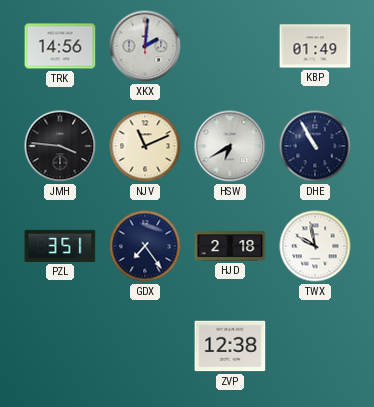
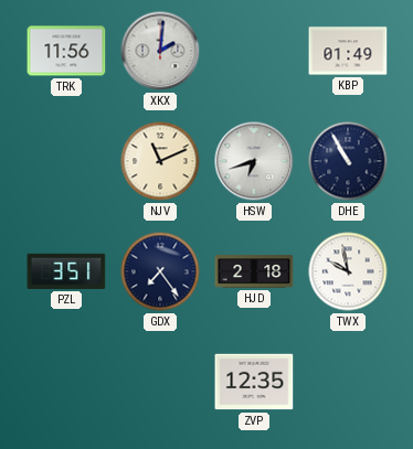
TRK: 14:56 -> 11:56
JMH: 3:46 -> none
HSW: 6:40 -> 6:42
ZVP: 12:38 -> 12:35
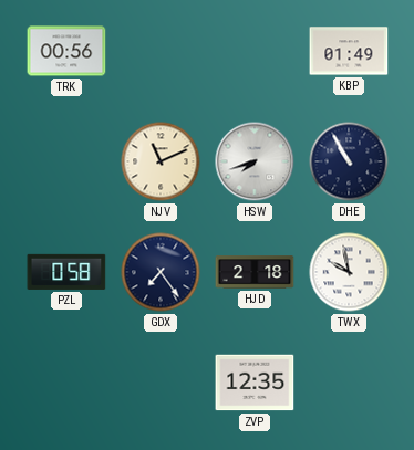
TRK: 11:56 -> 00:56
XKX: 2:01 -> none
HSW: 6:42 -> 7:42
PZL: 3:51 -> 0:58
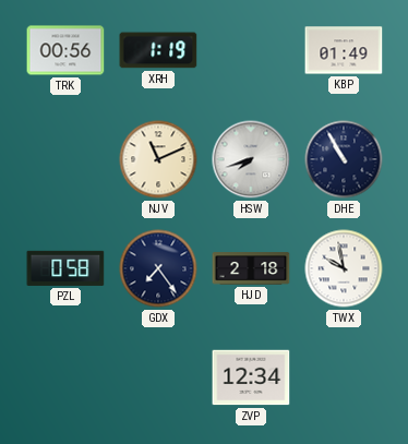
XRH: none -> 1:19
ZVP: 12:35 -> 12:34
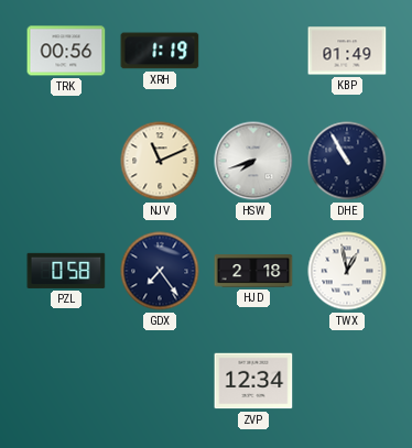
TWX: 9:58 -> 12:58
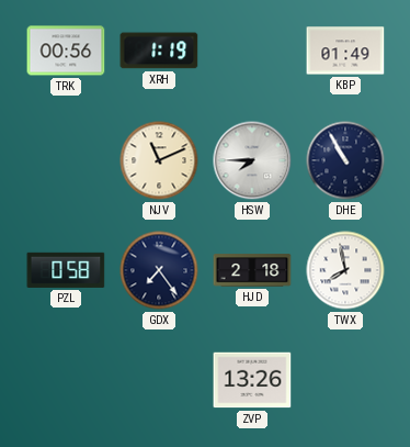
HSW: 7:42 -> 7:45
TWX: 12:58 -> 7:58
ZVP: 12:34 -> 13:26
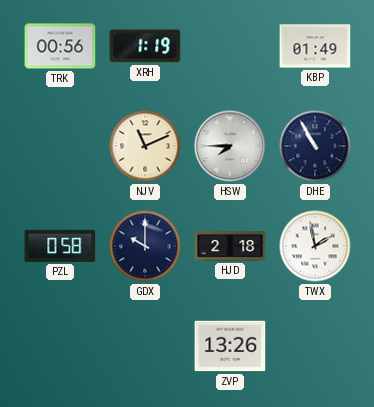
GDX: 7:24 -> 10:00
TWX: 7:58 -> 1:58
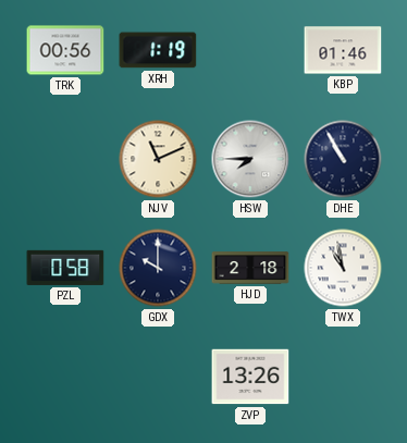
KBP: 01:49 -> 01:46
TWX: 1:58 -> 10:58
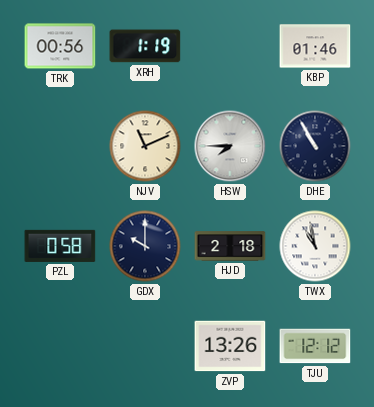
TJU: none -> 12:12
